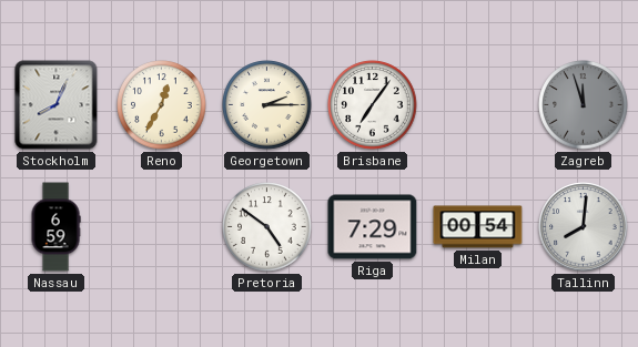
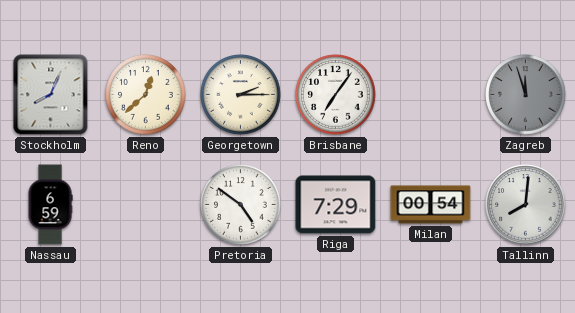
Reno: 12:35 -> 12:38
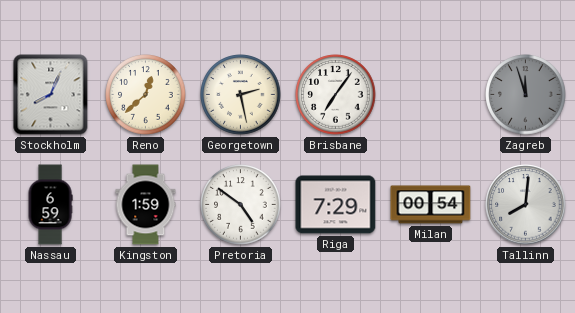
Georgetown: 2:15 -> 2:28
Kingston: none -> 1:59
